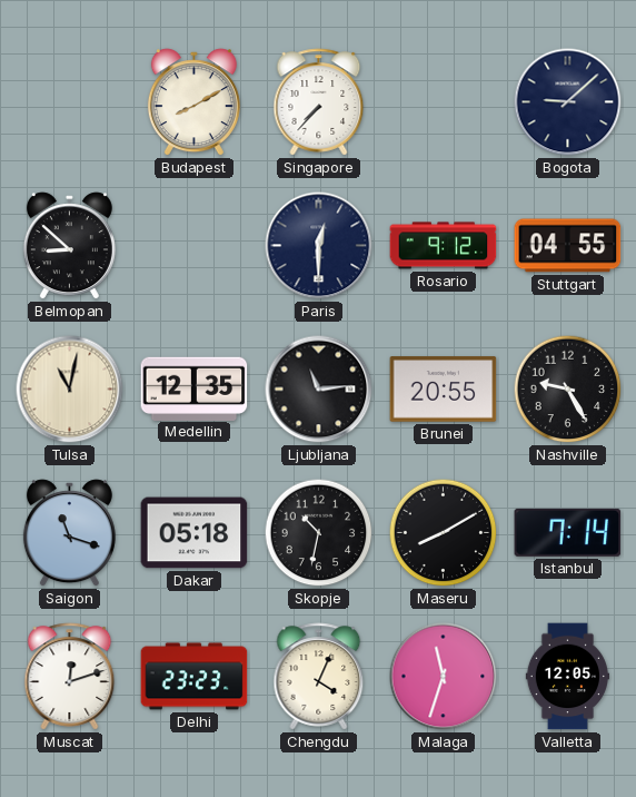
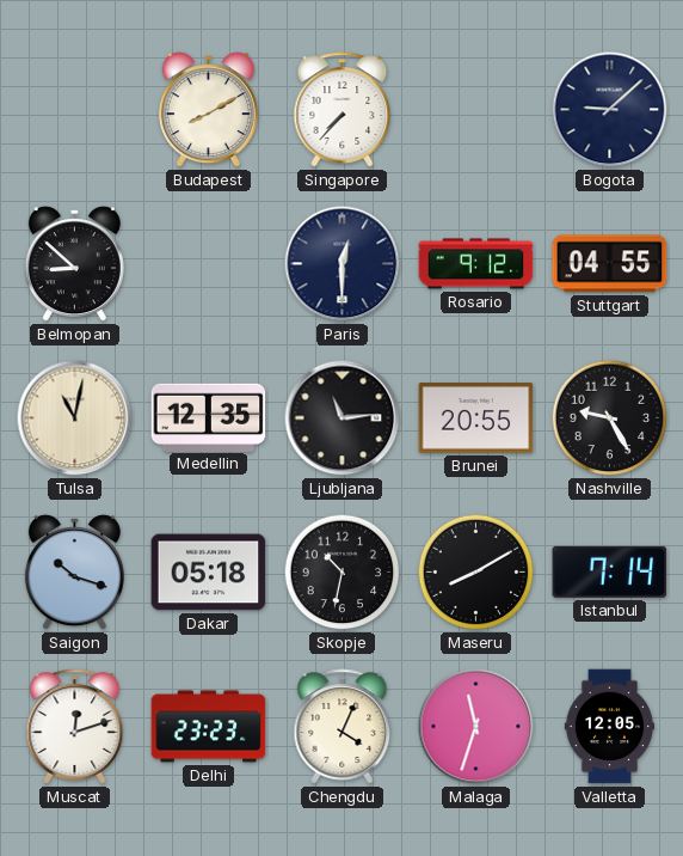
Saigon: 11:18 -> 10:18
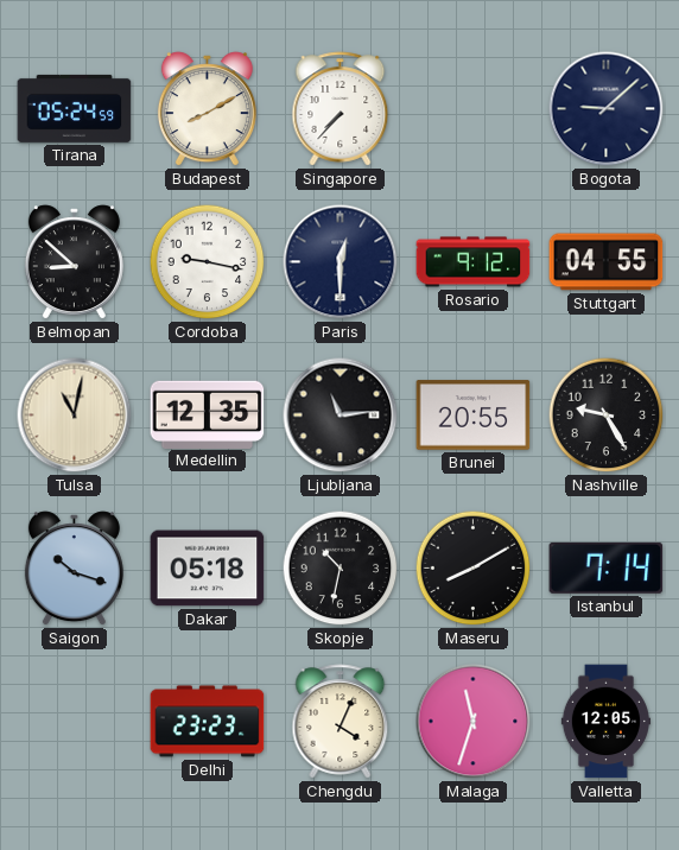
Tirana: none -> 05:24
Cordoba: none -> 9:17
Muscat: 12:12 -> none
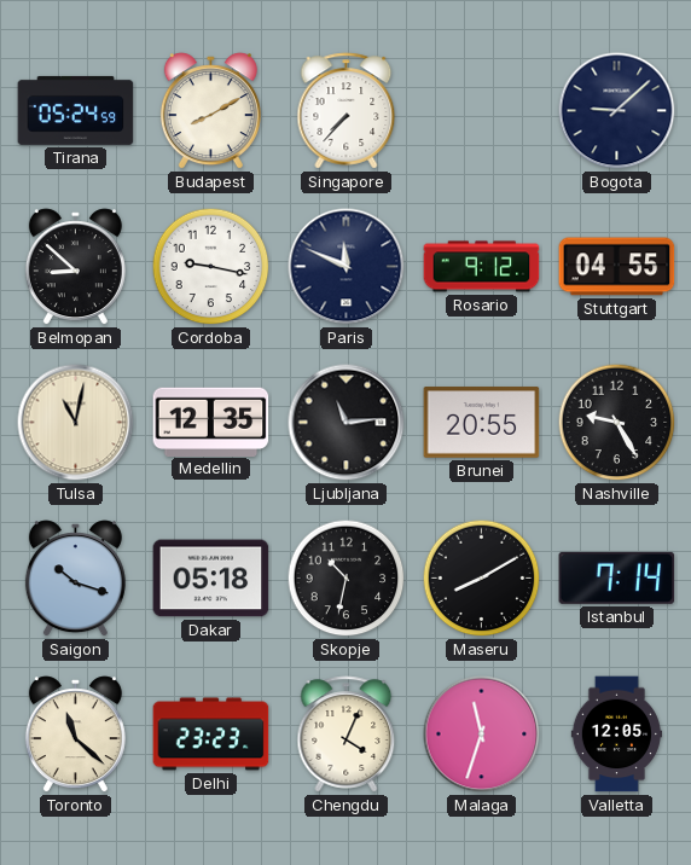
Paris: 12:30 -> 11:49
Toronto: none -> 11:22
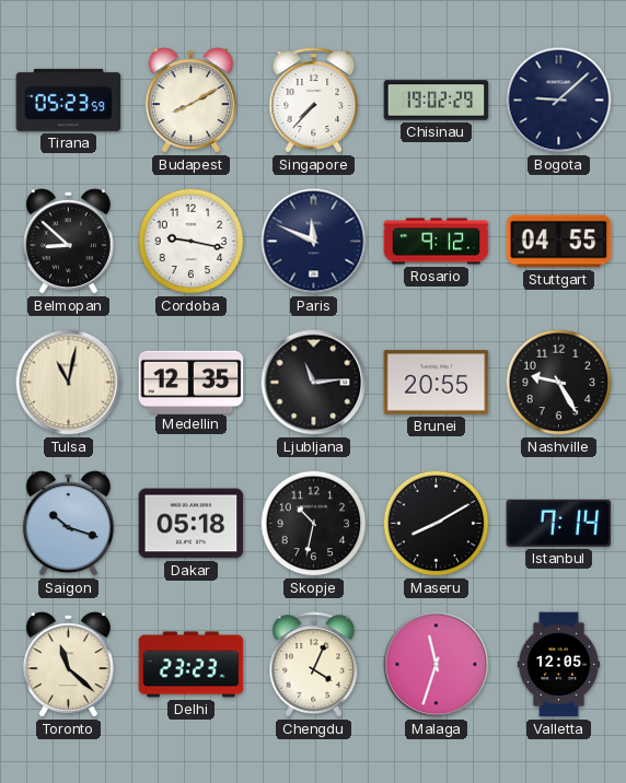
Tirana: 05:24 -> 05:23
Chisinau: none -> 19:02
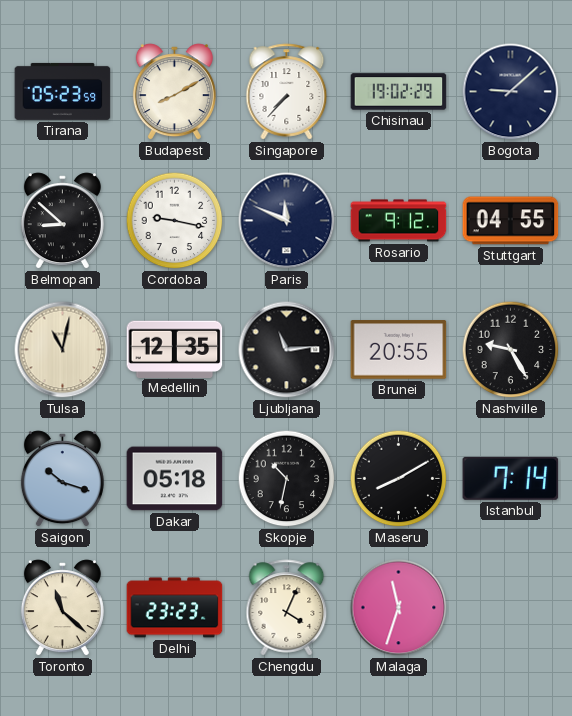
Valletta: 12:05 -> none
